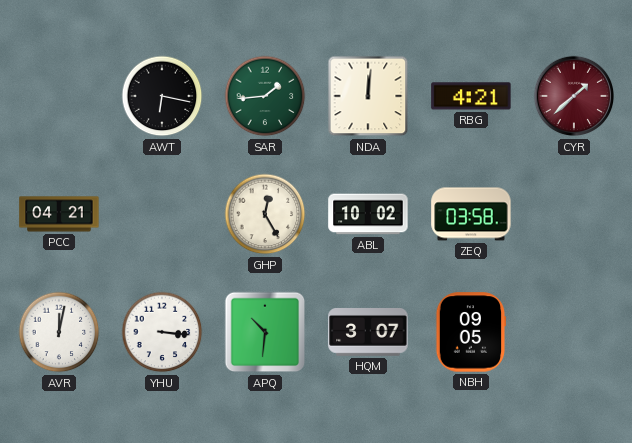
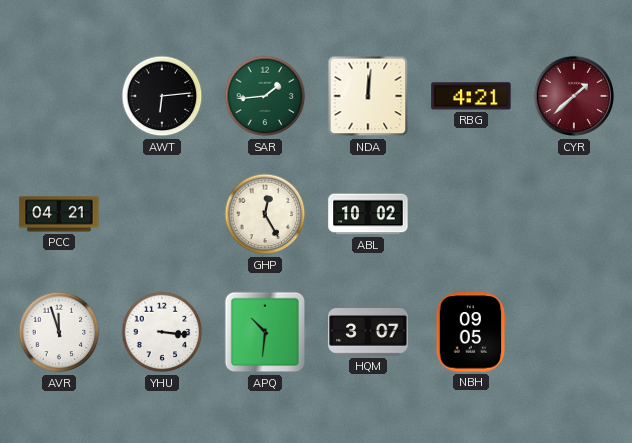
AWT: 6:17 -> 6:14
ZEQ: 03:58 -> none
AVR: 12:02 -> 11:57
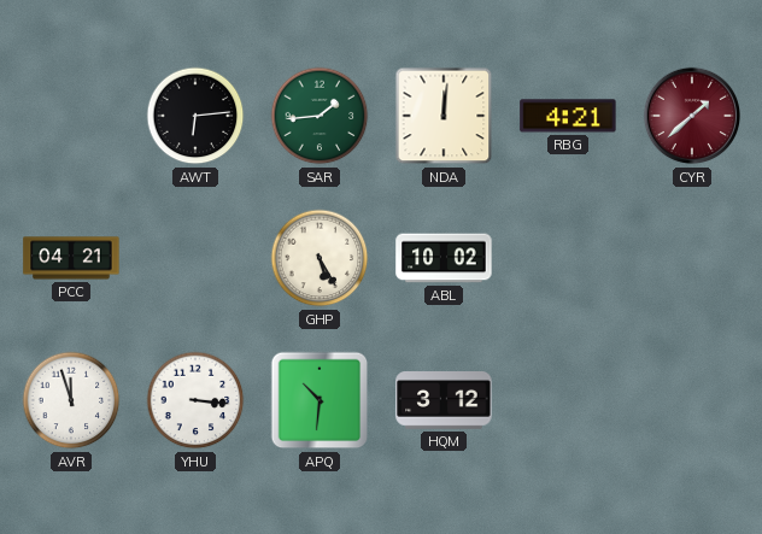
GHP: 12:25 -> 5:25
HQM: 3:07 -> 3:12
NBH: 09:05 -> none
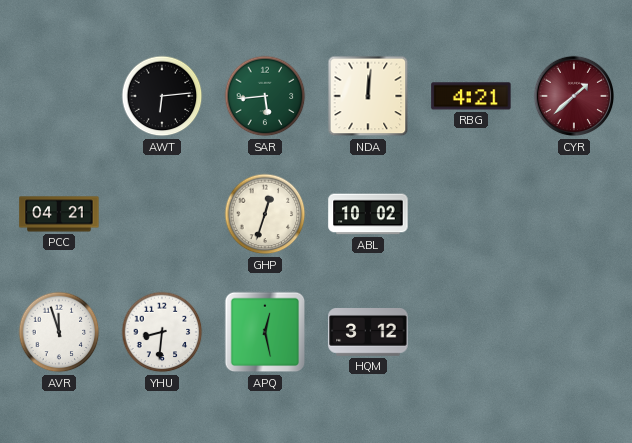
SAR: 1:44 -> 5:44
GHP: 5:25 -> 12:33
YHU: 3:16 -> 8:31
APQ: 10:31 -> 12:28
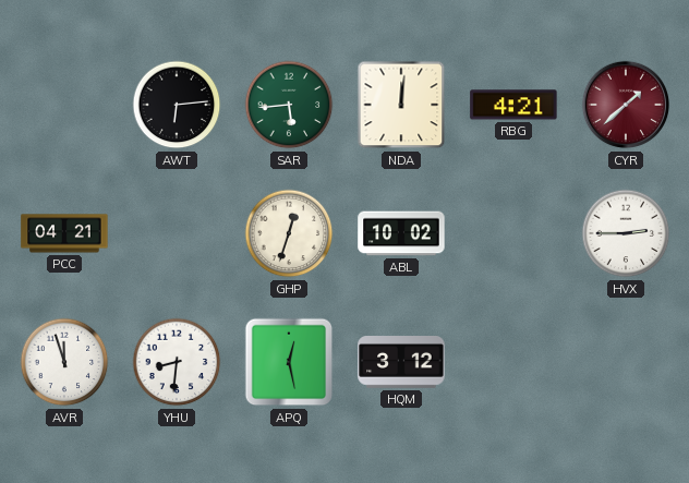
HVX: none -> 2:45
